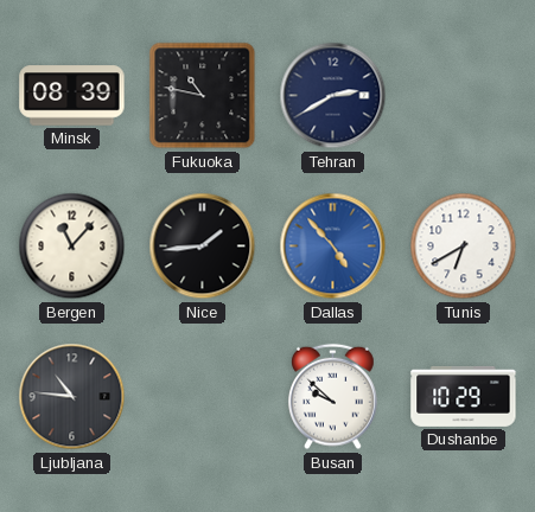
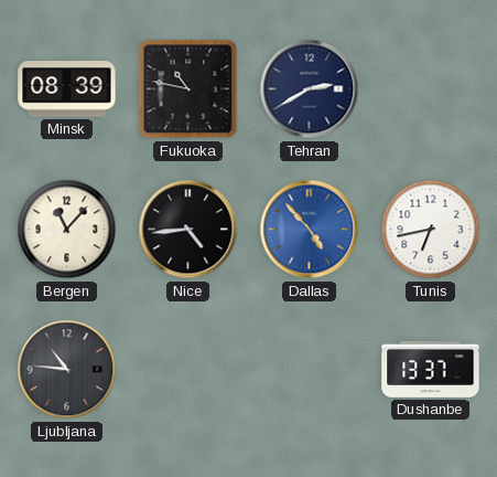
Nice: 1:44 -> 4:44
Tunis: 6:40 -> 6:43
Busan: 9:52 -> none
Dushanbe: 10:29 -> 13:37
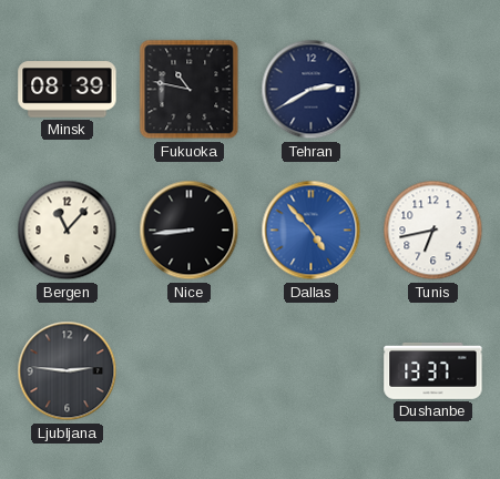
Nice: 4:44 -> 8:44
Ljubljana: 10:46 -> 2:46
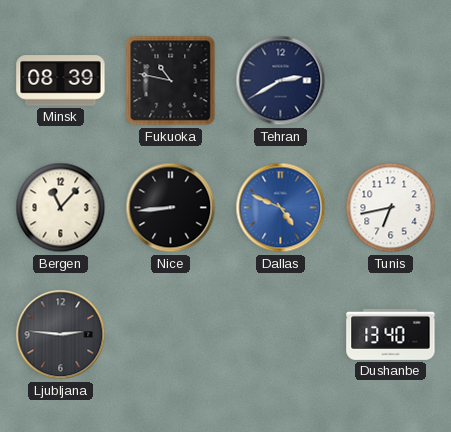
Dallas: 4:53 -> 4:49
Dushanbe: 13:37 -> 13:40
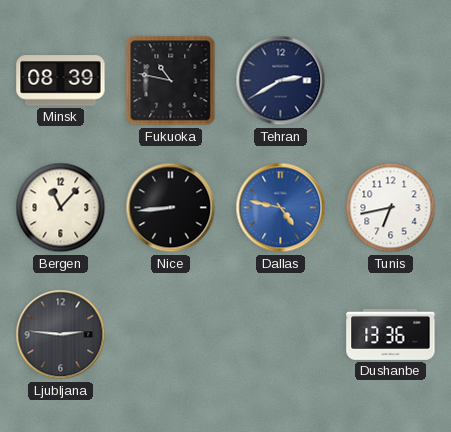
Dallas: 4:49 -> 4:47
Dushanbe: 13:40 -> 13:36
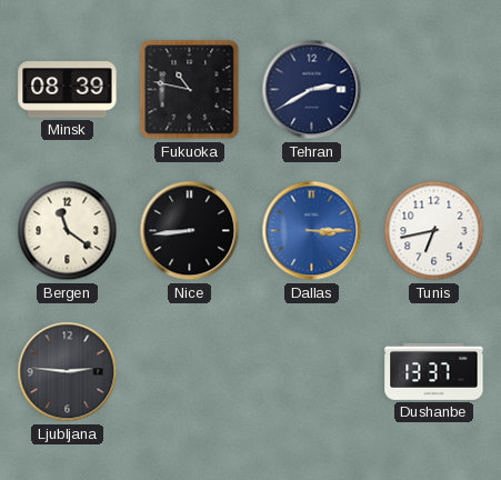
Bergen: 11:07 -> 11:21
Dallas: 4:47 -> 3:15
Dushanbe: 13:36 -> 13:37
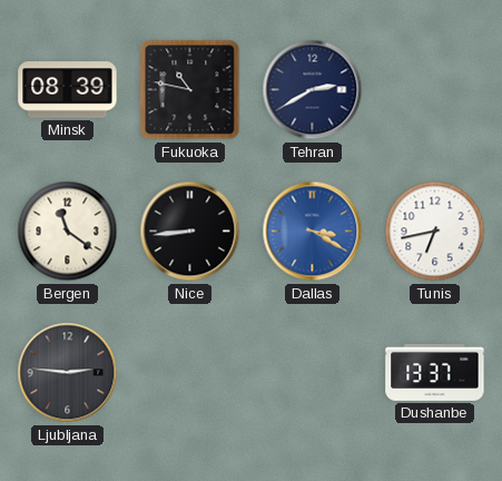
Dallas: 3:15 -> 3:20
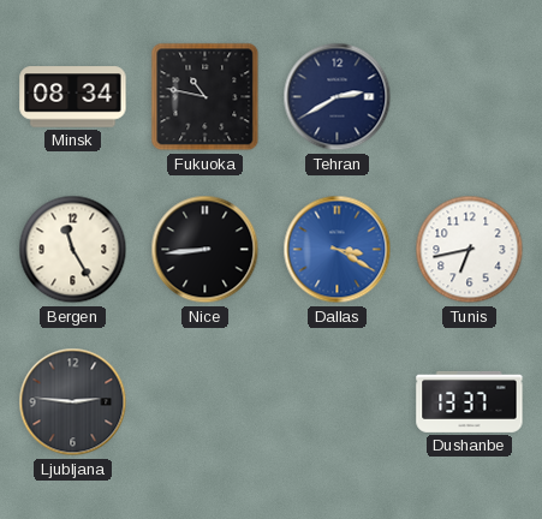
Minsk: 08:39 -> 08:34
Bergen: 11:21 -> 11:25
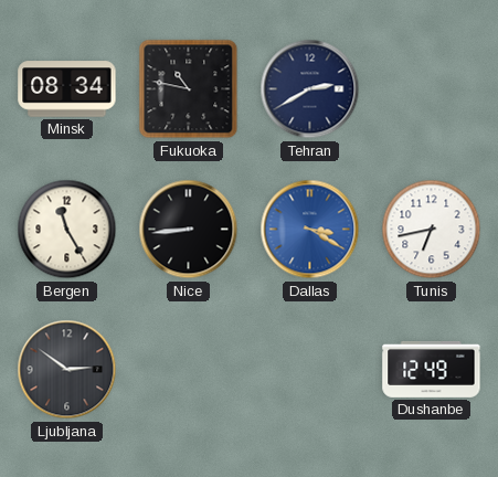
Ljubljana: 2:46 -> 2:51
Dushanbe: 13:37 -> 12:49
